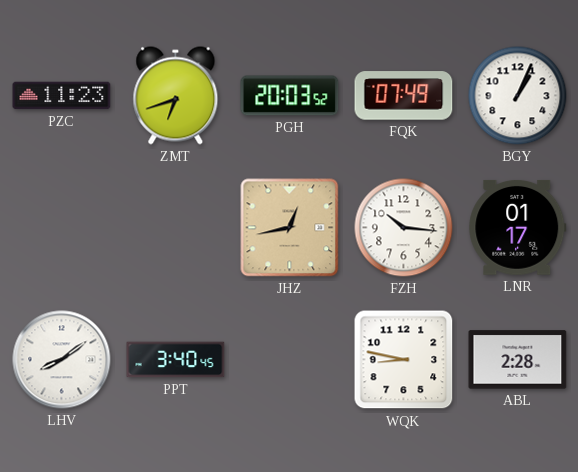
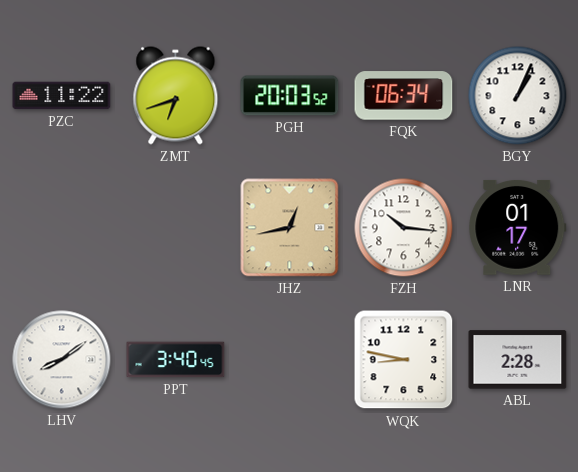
PZC: 11:23 -> 11:22
FQK: 07:49 -> 06:34
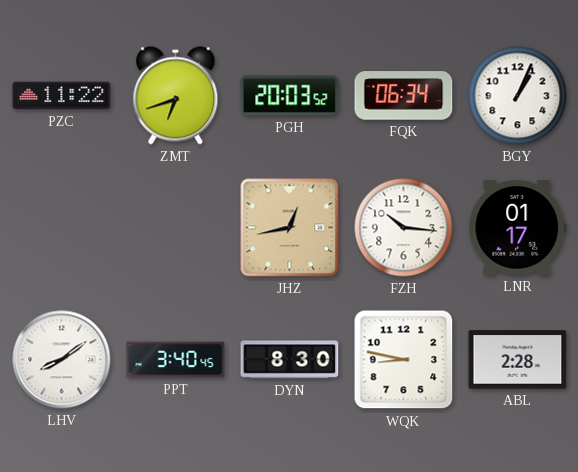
DYN: none -> 8:30
